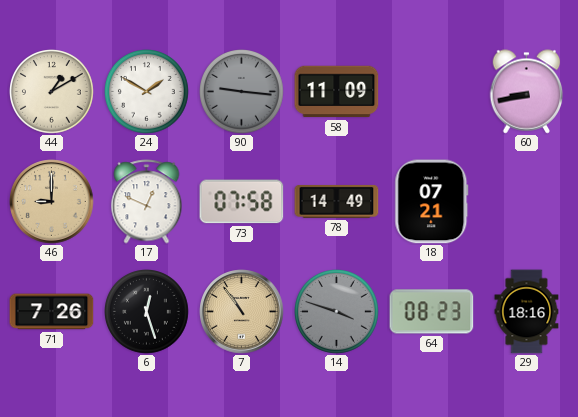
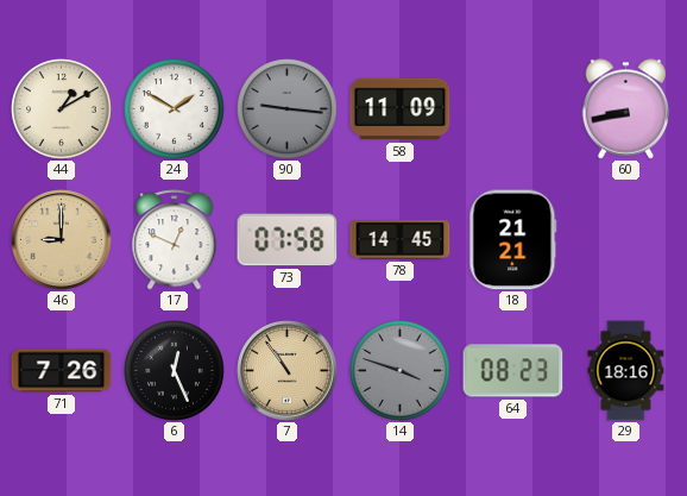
78: 14:49 -> 14:45
18: 07:21 -> 21:21
6: 12:27 -> 12:26
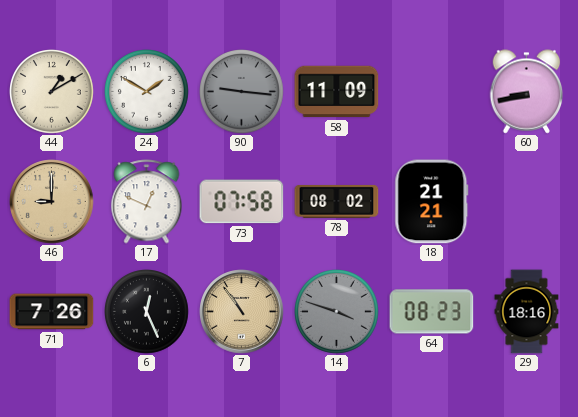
78: 14:45 -> 08:02
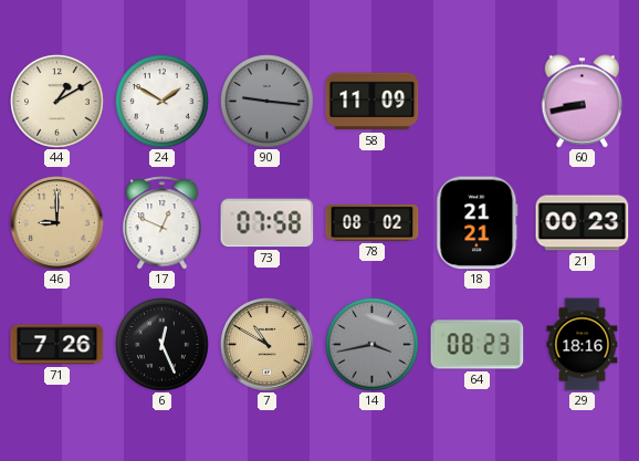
21: none -> 00:23
7: 10:54 -> 10:50
14: 3:48 -> 3:43
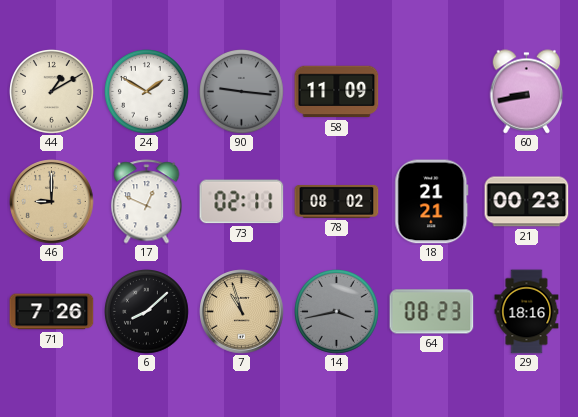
73: 07:58 -> 02:11
6: 12:26 -> 8:08
7: 10:50 -> 10:57
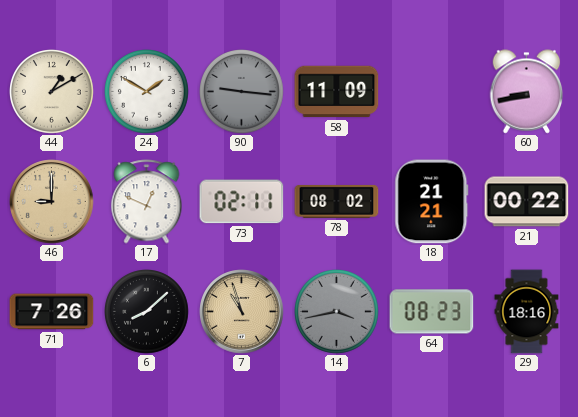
21: 00:23 -> 00:22
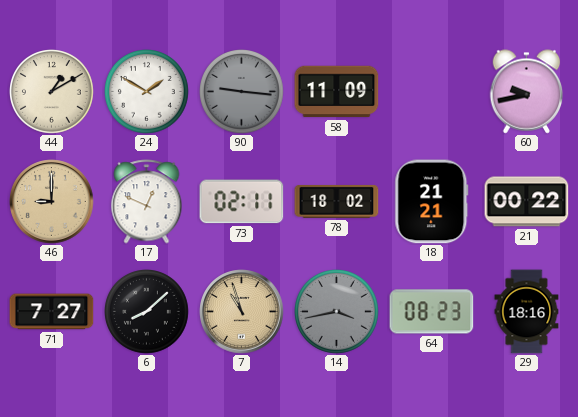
60: 8:43 -> 9:43
78: 08:02 -> 18:02
71: 7:26 -> 7:27
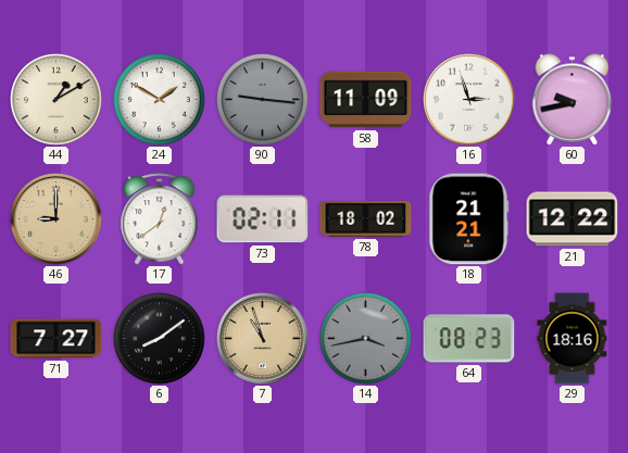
16: none -> 2:57
17: 12:49 -> 12:39
21: 00:22 -> 12:22
6: 8:08 -> 8:09
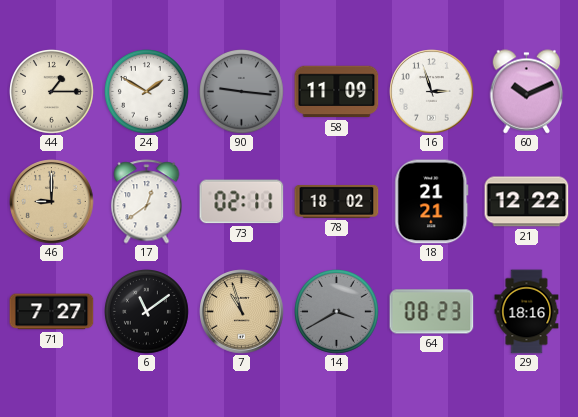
44: 1:10 -> 1:15
60: 9:43 -> 10:11
6: 8:09 -> 11:09
14: 3:43 -> 3:40
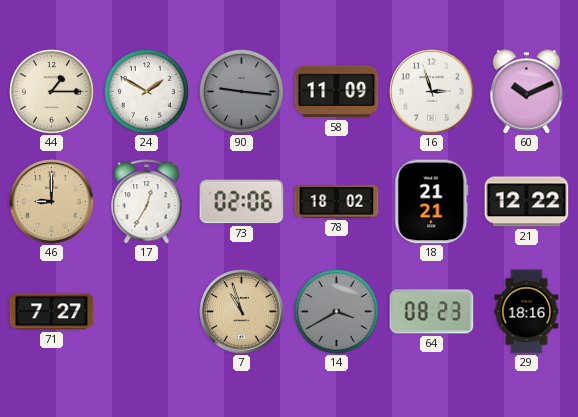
17: 12:39 -> 12:35
73: 02:11 -> 02:06
6: 11:09 -> none
